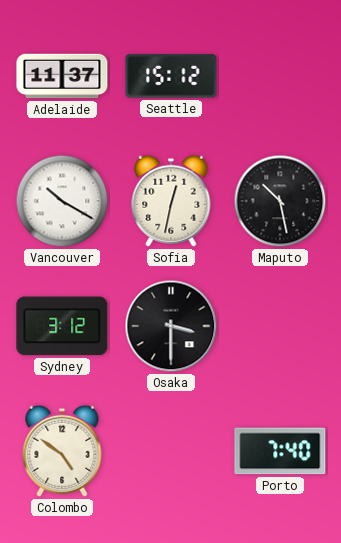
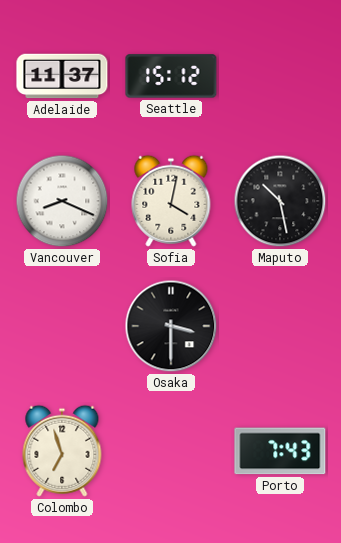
Vancouver: 10:20 -> 8:19
Sofia: 12:32 -> 4:02
Sydney: 3:12 -> none
Colombo: 4:51 -> 6:57
Porto: 7:40 -> 7:43
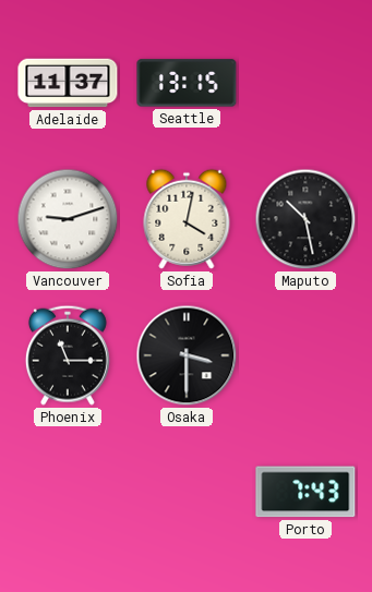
Seattle: 15:12 -> 13:15
Vancouver: 8:19 -> 9:12
Phoenix: none -> 11:15
Colombo: 6:57 -> none
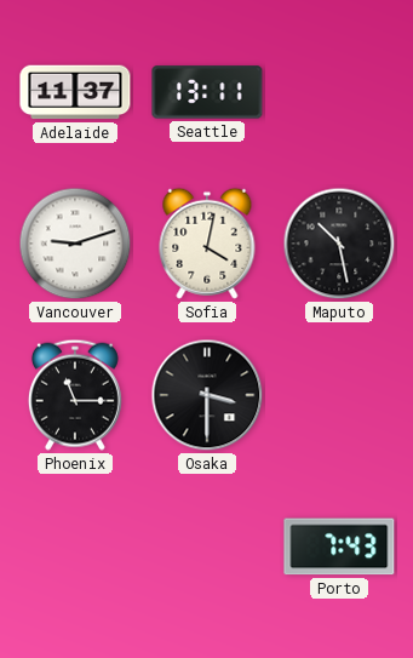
Seattle: 13:15 -> 13:11
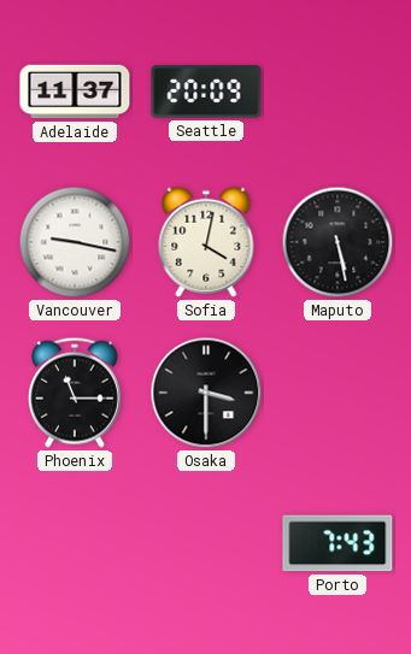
Seattle: 13:11 -> 20:09
Vancouver: 9:12 -> 9:17
Maputo: 10:28 -> 5:28
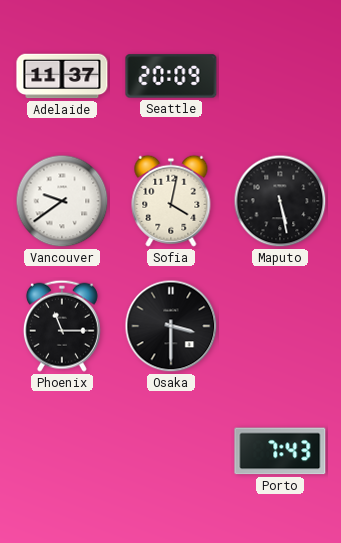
Vancouver: 9:17 -> 9:39
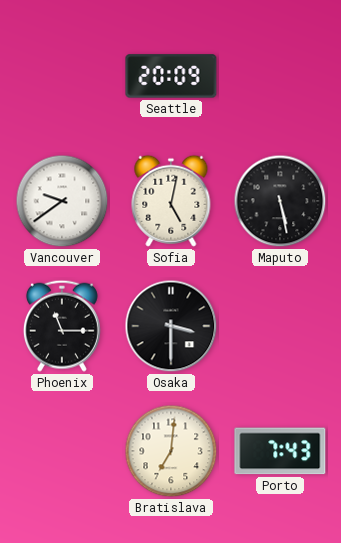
Adelaide: 11:37 -> none
Sofia: 4:02 -> 5:02
Bratislava: none -> 7:01
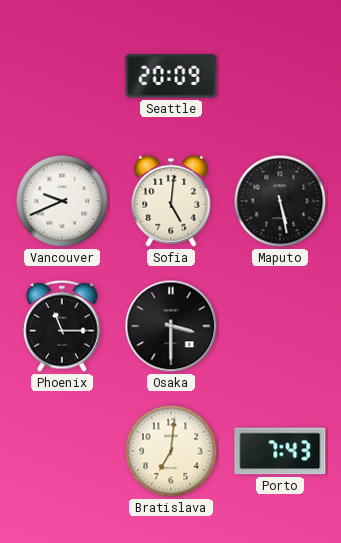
Vancouver: 9:39 -> 9:41
Sofia: 5:02 -> 5:01
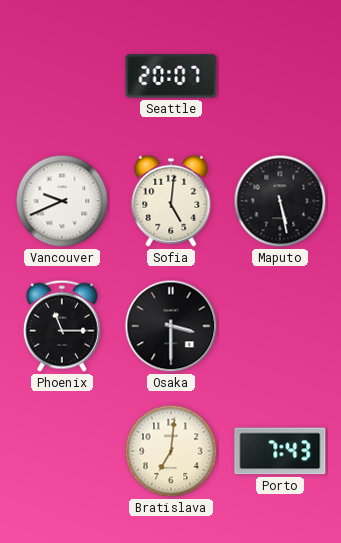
Seattle: 20:09 -> 20:07
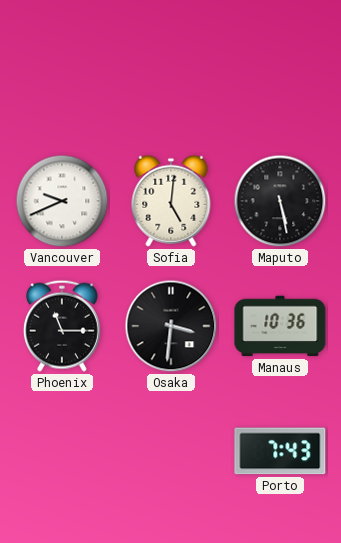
Seattle: 20:07 -> none
Osaka: 3:30 -> 3:31
Manaus: none -> 10:36
Bratislava: 7:01 -> none
